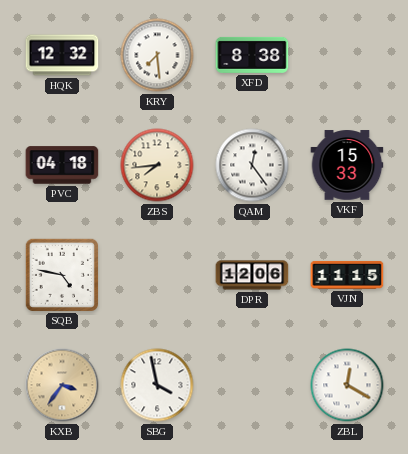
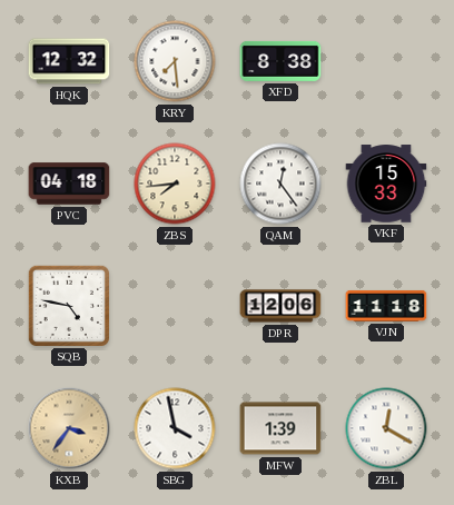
VJN: 11:15 -> 11:18
MFW: none -> 1:39
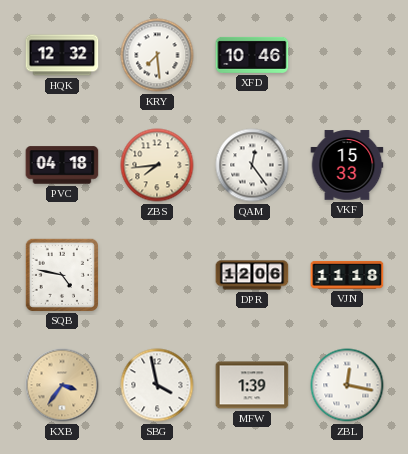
XFD: 8:38 -> 10:46
ZBL: 12:20 -> 12:17
